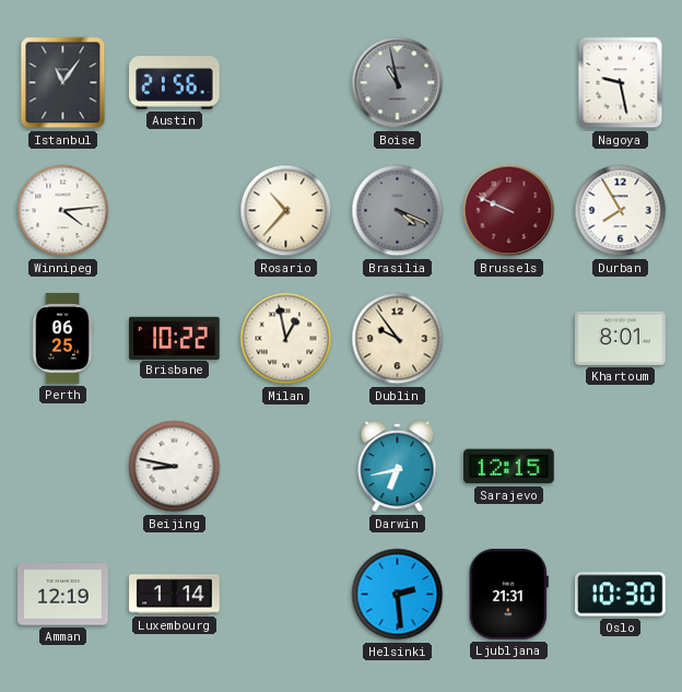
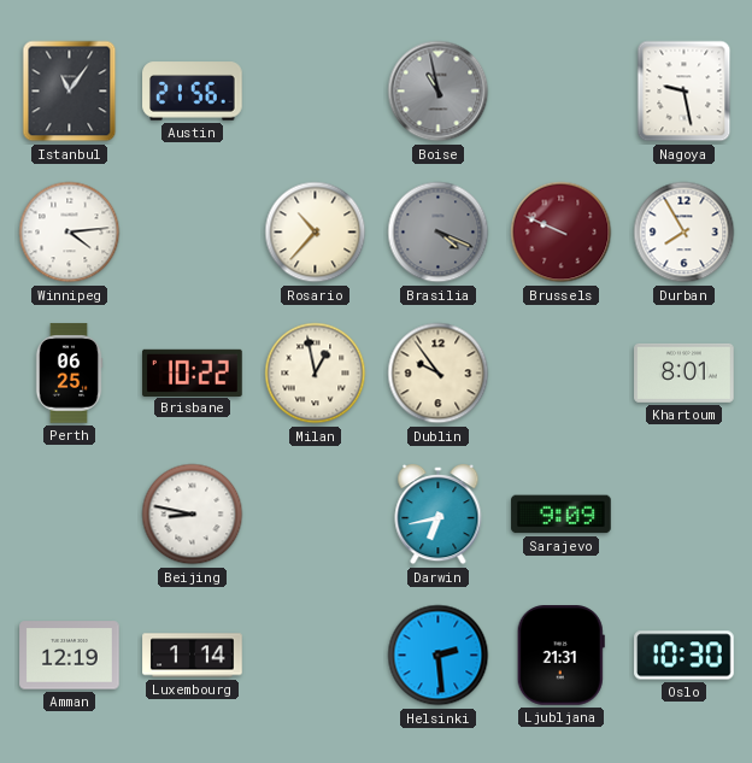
Sarajevo: 12:15 -> 9:09
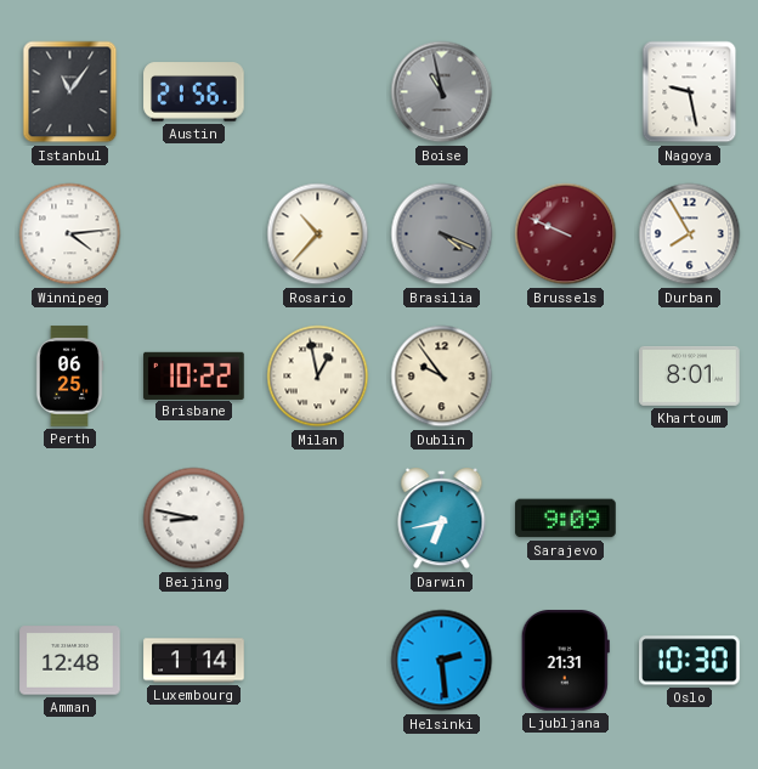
Amman: 12:19 -> 12:48
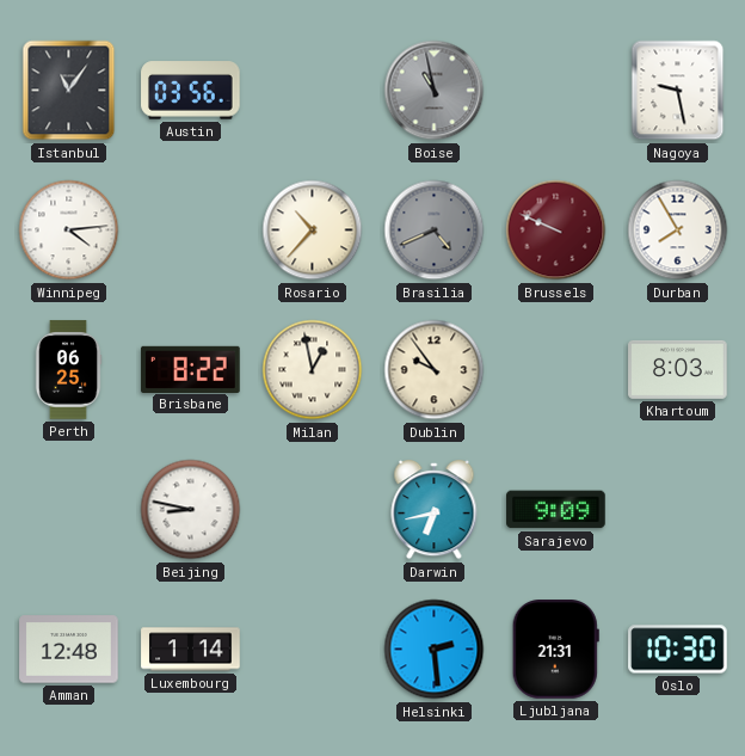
Austin: 21:56 -> 03:56
Brasilia: 4:19 -> 4:41
Brisbane: 10:22 -> 8:22
Khartoum: 8:01 -> 8:03
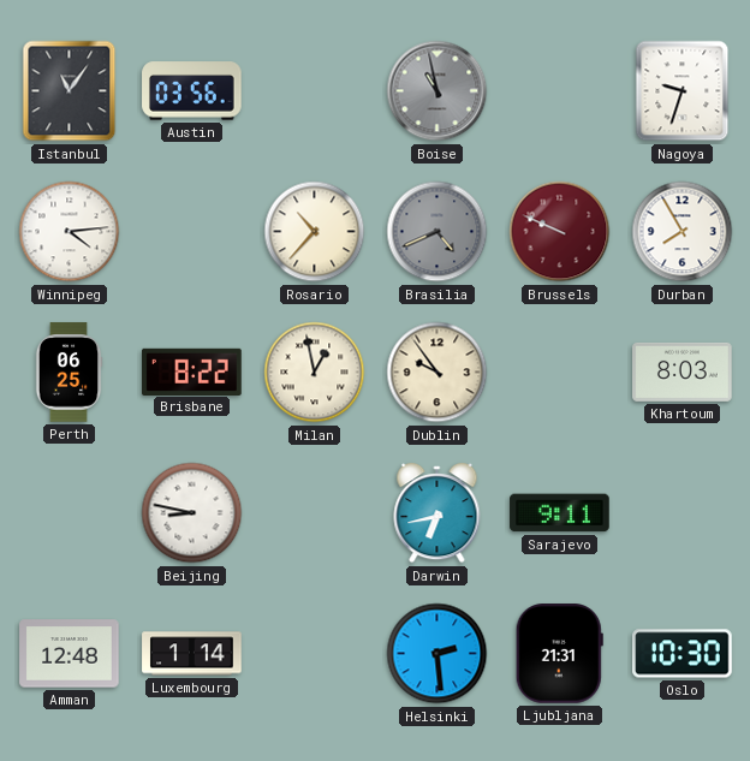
Nagoya: 9:28 -> 9:33
Sarajevo: 9:09 -> 9:11
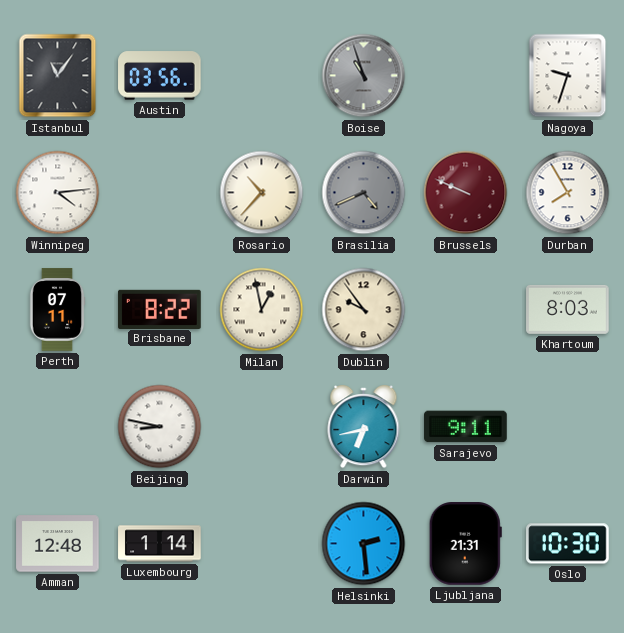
Boise: 10:58 -> 10:57
Perth: 06:25 -> 07:11
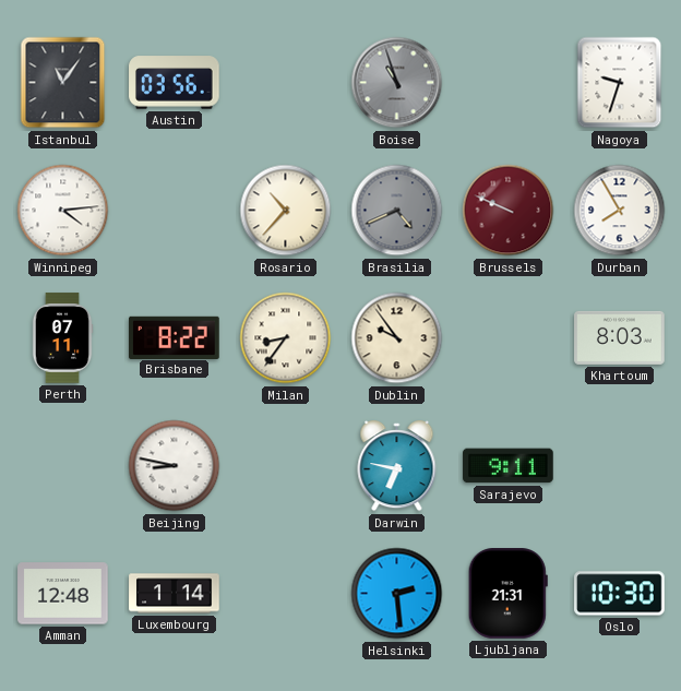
Milan: 12:58 -> 8:36
Darwin: 6:43 -> 6:47
